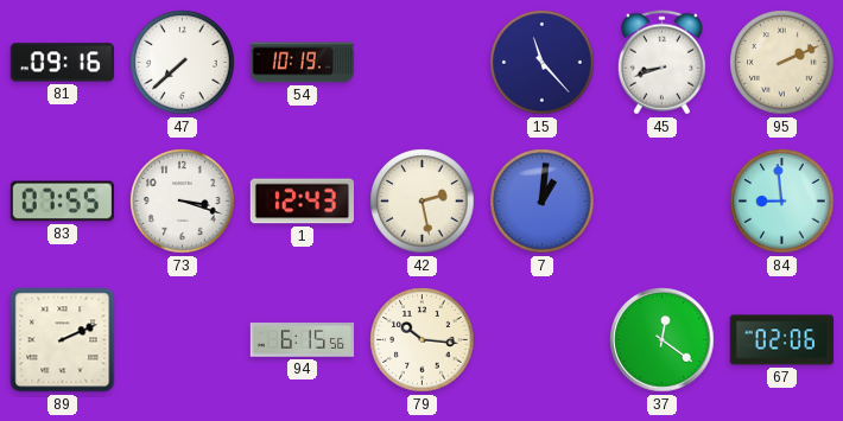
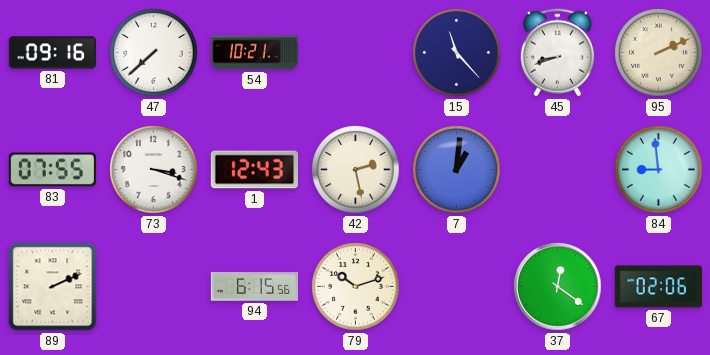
54: 10:19 -> 10:21
79: 10:16 -> 10:12
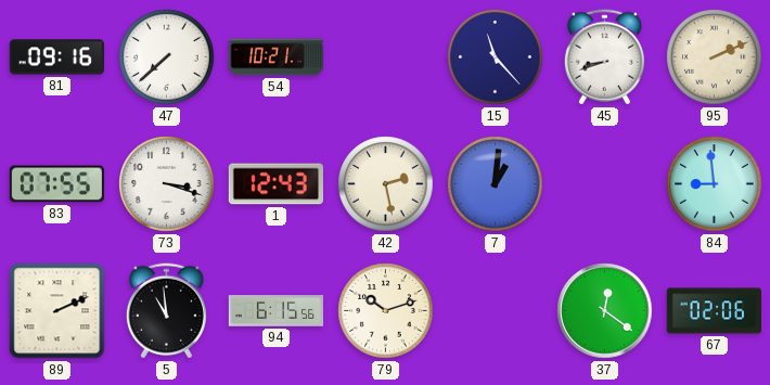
5: none -> 10:59
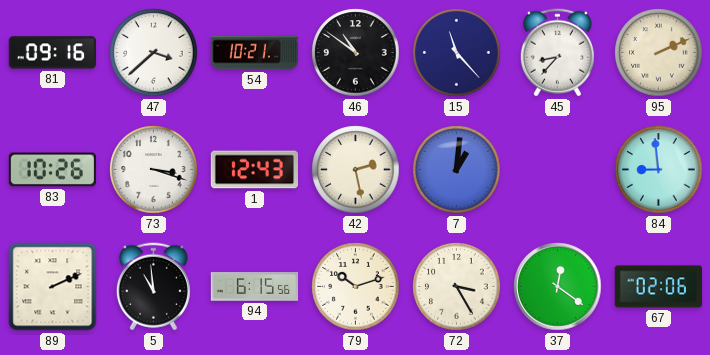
47: 7:38 -> 3:38
46: none -> 10:51
45: 8:42 -> 8:37
83: 07:55 -> 10:26
72: none -> 3:25
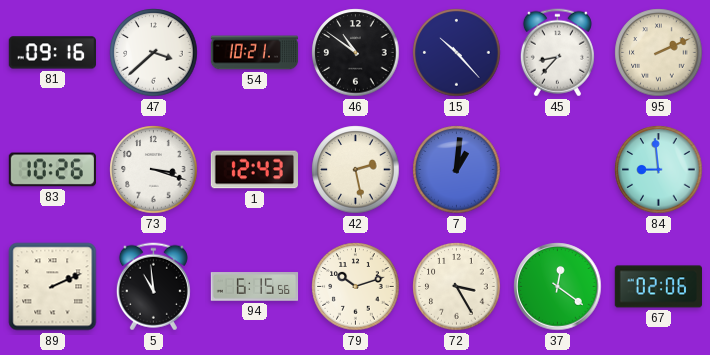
15: 11:23 -> 10:23
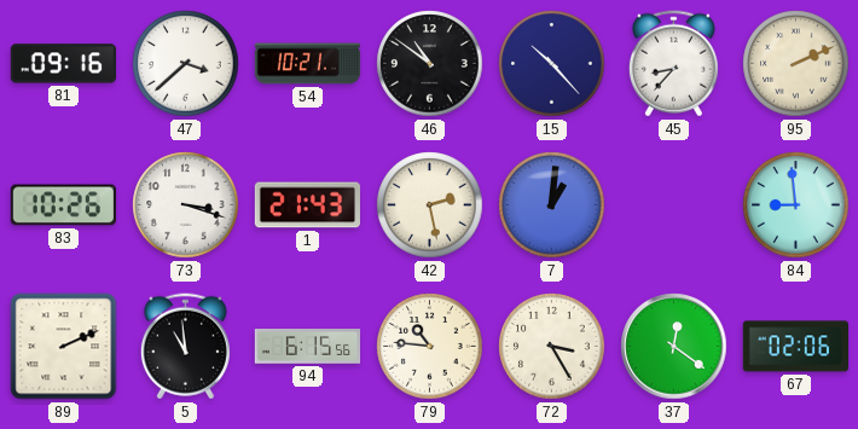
1: 12:43 -> 21:43
79: 10:12 -> 10:46
